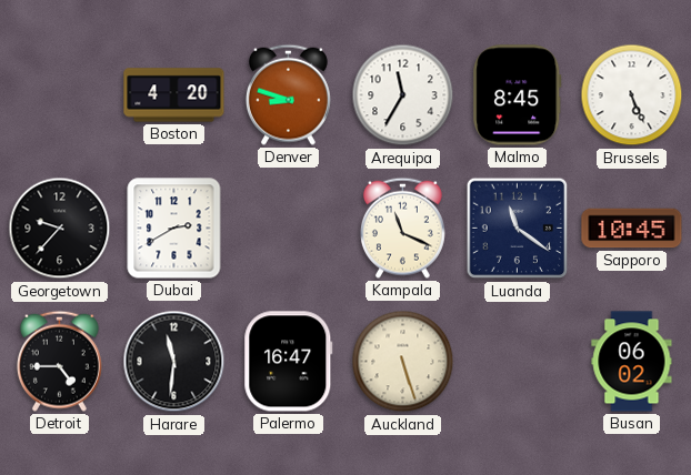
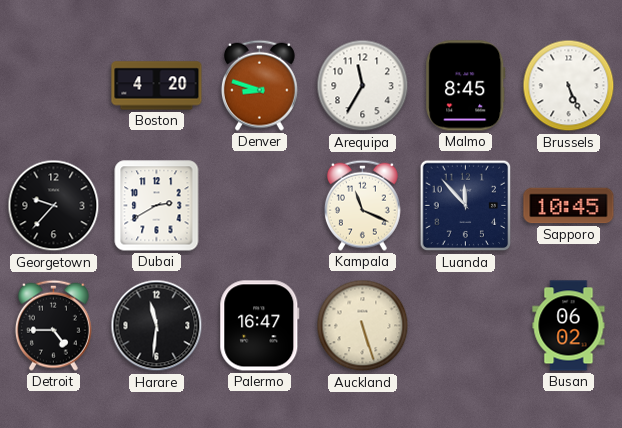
Luanda: 11:21 -> 11:53
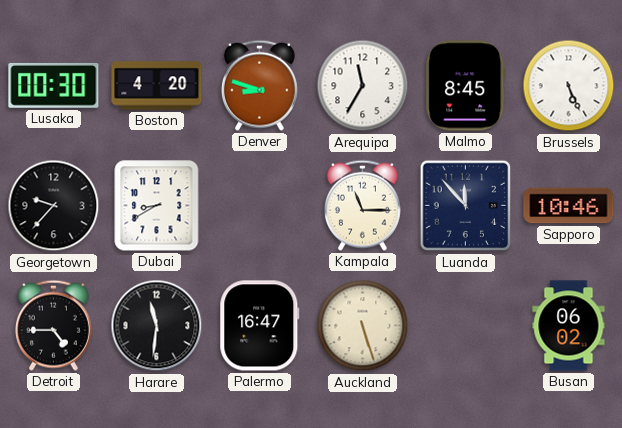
Lusaka: none -> 00:30
Dubai: 2:40 -> 8:40
Kampala: 11:19 -> 11:15
Sapporo: 10:45 -> 10:46
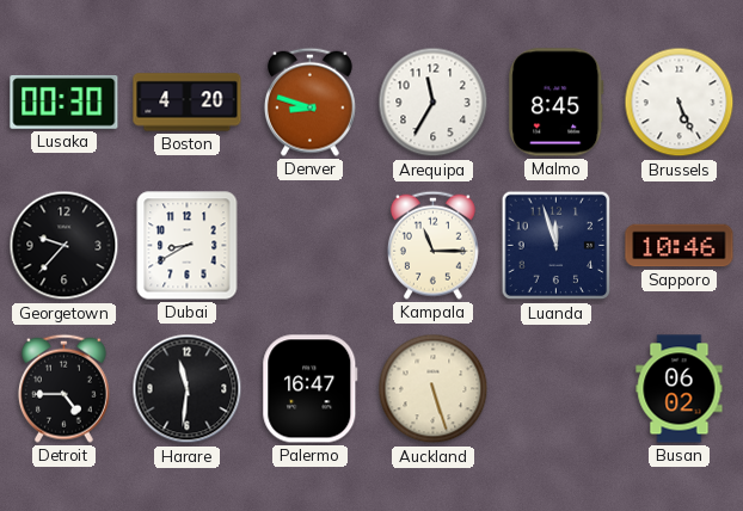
Luanda: 11:53 -> 11:57
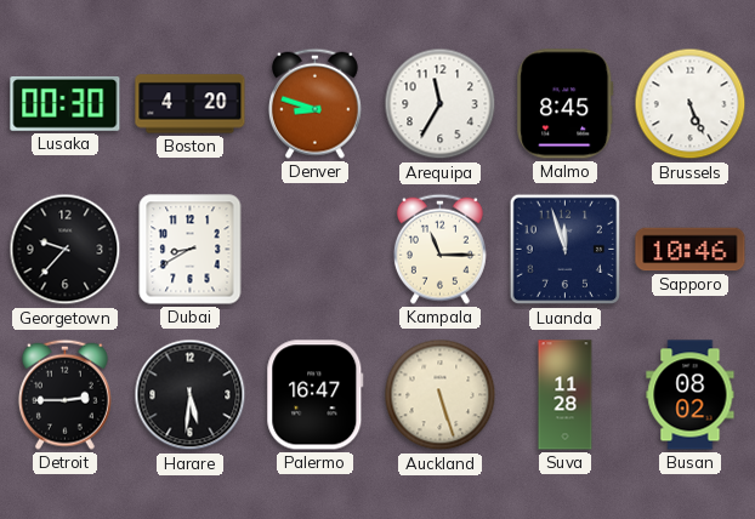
Detroit: 4:45 -> 2:45
Harare: 11:31 -> 5:31
Suva: none -> 11:28
Busan: 06:02 -> 08:02
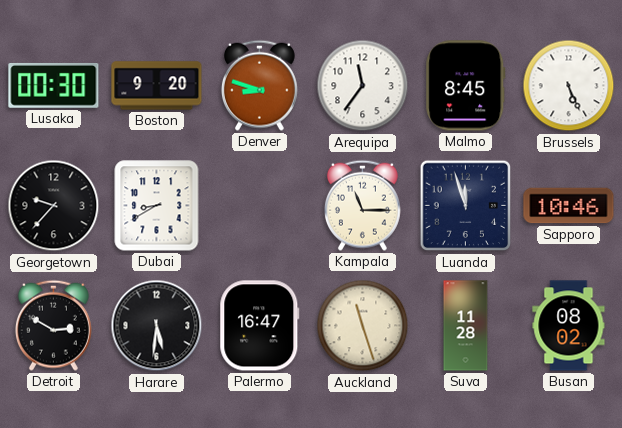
Boston: 4:20 -> 9:20
Arequipa: 11:35 -> 11:36
Detroit: 2:45 -> 2:50
Auckland: 5:27 -> 11:27
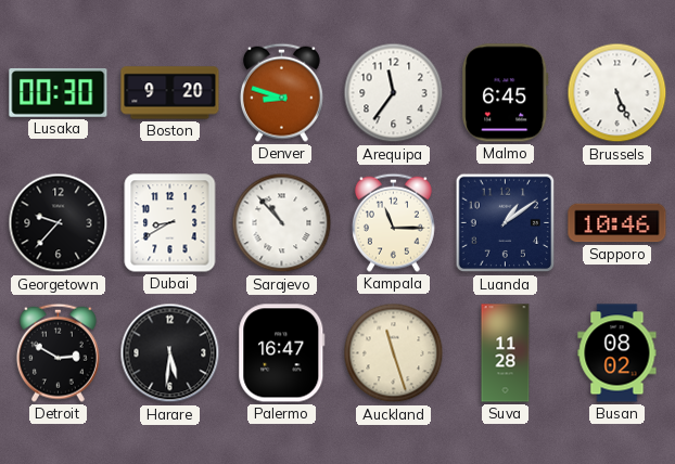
Malmo: 8:45 -> 6:45
Sarajevo: none -> 10:53
Luanda: 11:57 -> 1:09
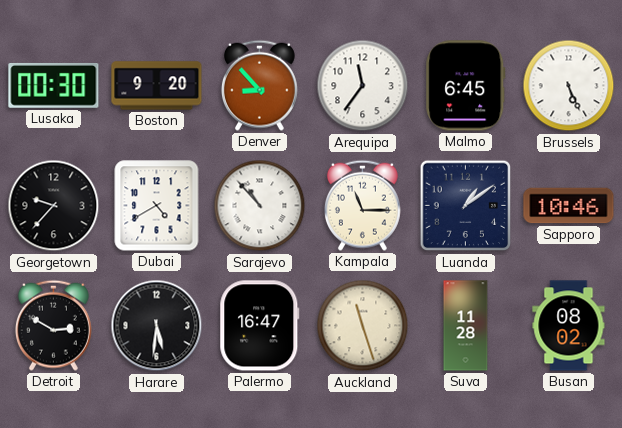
Denver: 8:48 -> 8:53
Dubai: 8:40 -> 4:40
